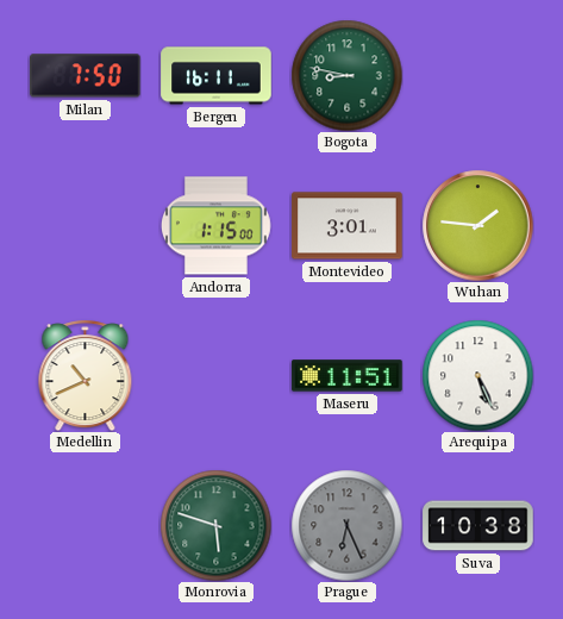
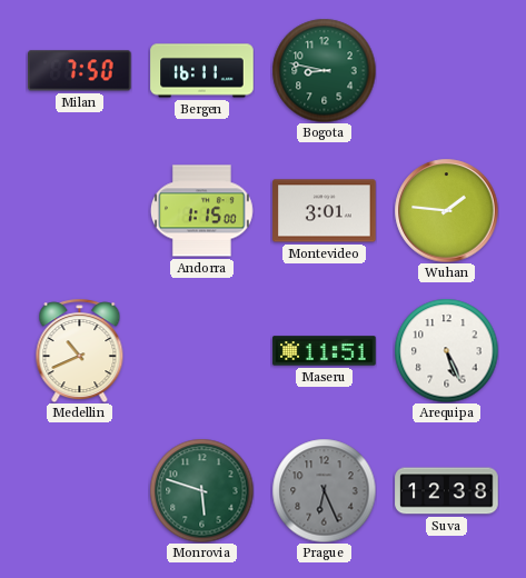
Suva: 10:38 -> 12:38
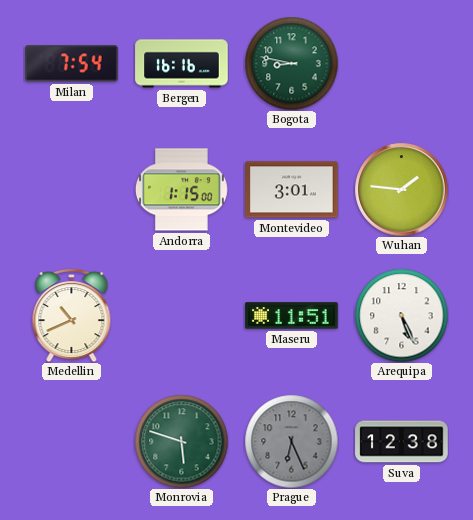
Milan: 7:50 -> 7:54
Bergen: 16:11 -> 16:16
